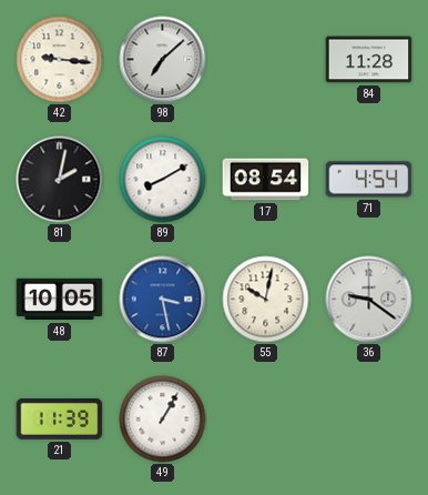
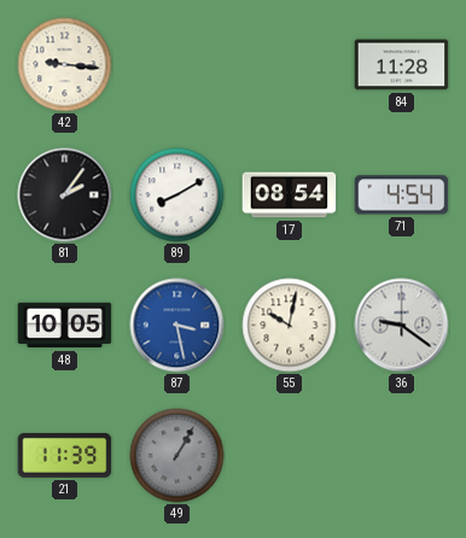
98: 7:08 -> none
81: 2:02 -> 2:06
49 dial: white -> grey
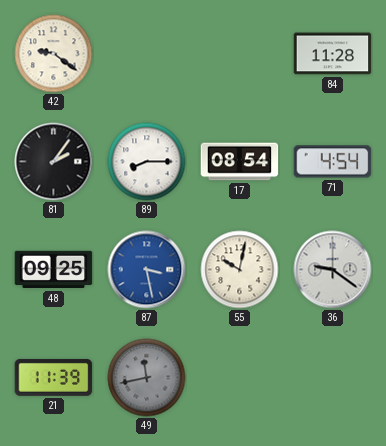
42: 9:16 -> 9:21
89: 8:10 -> 8:15
48: 10:05 -> 09:25
49: 1:05 -> 11:43
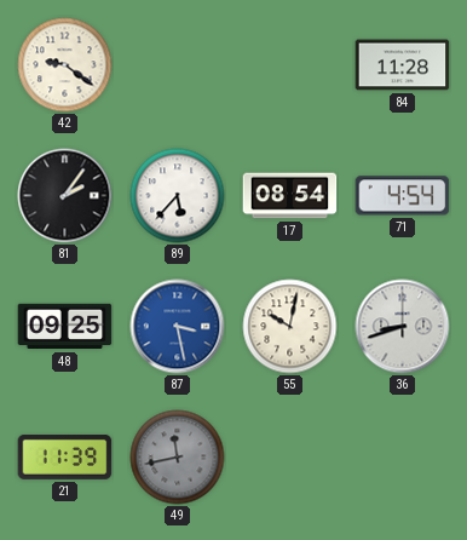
89: 8:15 -> 5:37
36: 9:21 -> 8:42
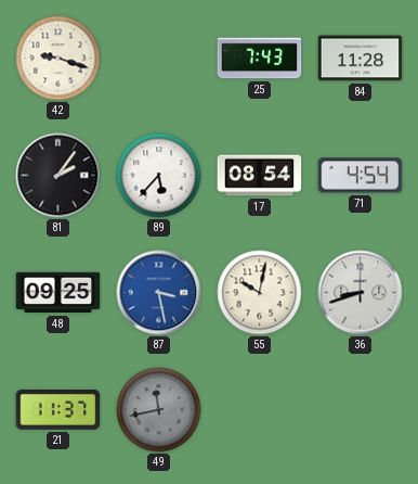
42: 9:21 -> 9:18
25: none -> 7:43
21: 11:39 -> 11:37
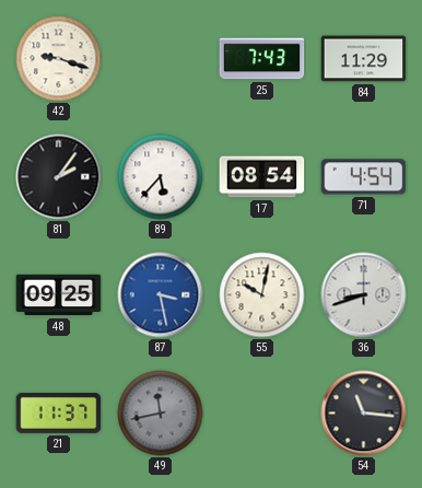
84: 11:28 -> 11:29
54: none -> 11:16
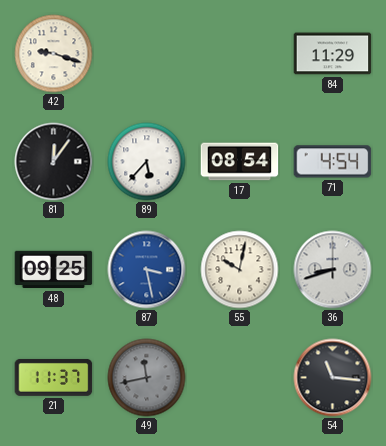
25: 7:43 -> none
81: 2:06 -> 12:06
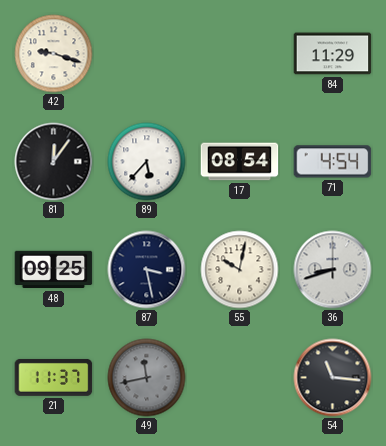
87 dial: blue -> navy
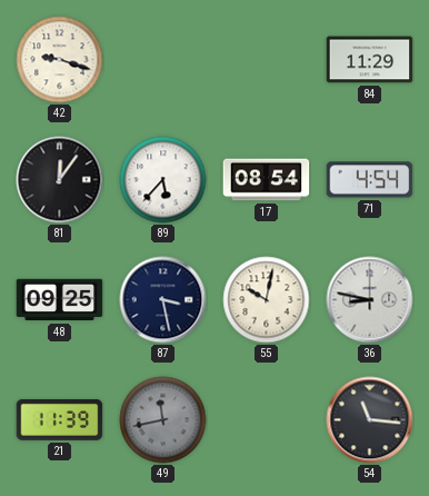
36: 8:42 -> 8:47
21: 11:37 -> 11:39
